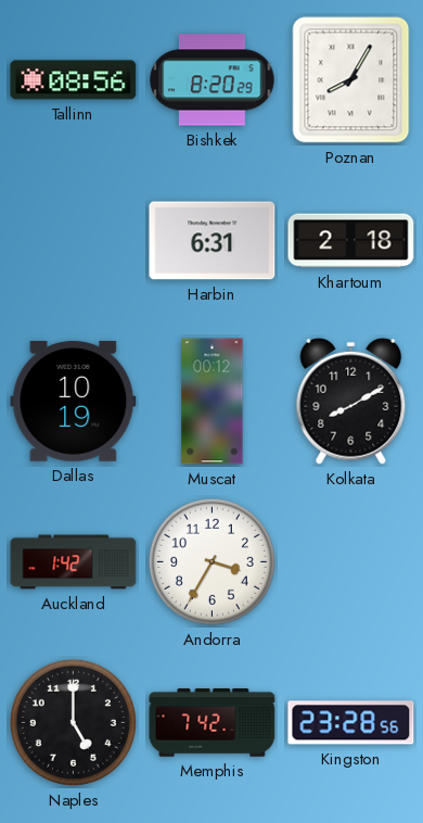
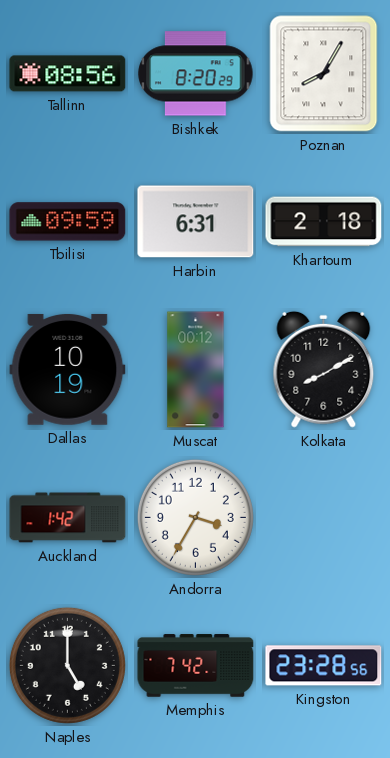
Tbilisi: none -> 09:59
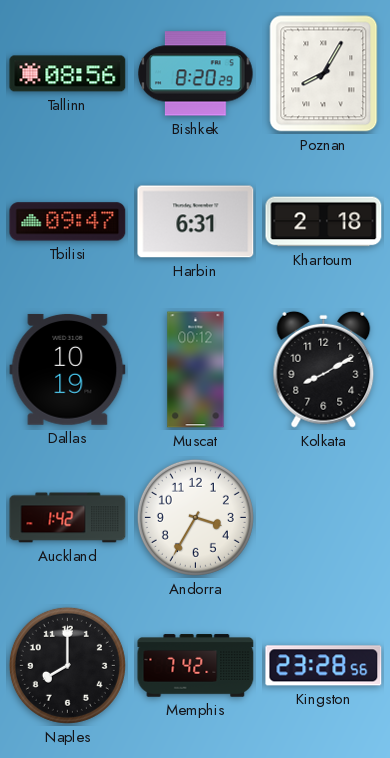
Tbilisi: 09:59 -> 09:47
Naples: 5:00 -> 8:00
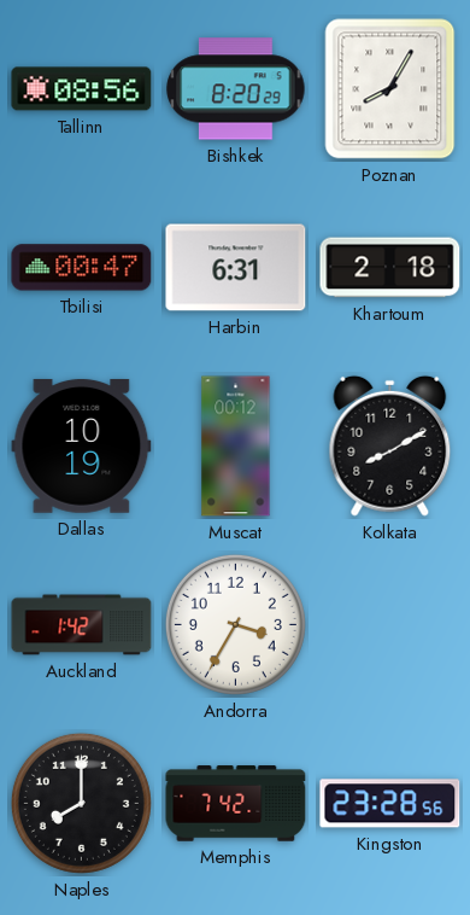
Tbilisi: 09:47 -> 00:47
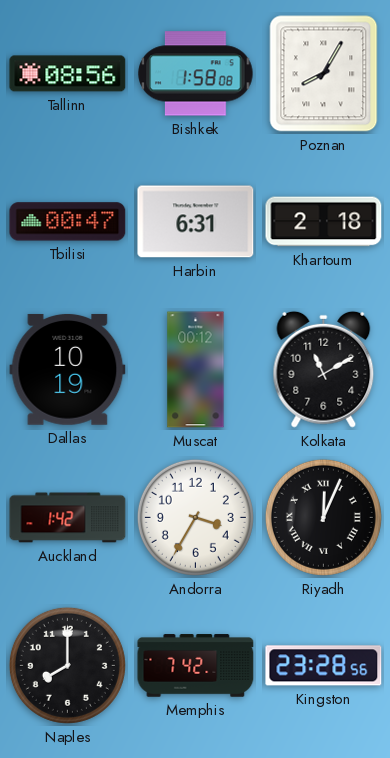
Bishkek: 8:20 -> 1:58
Kolkata: 8:10 -> 11:10
Riyadh: none -> 12:04
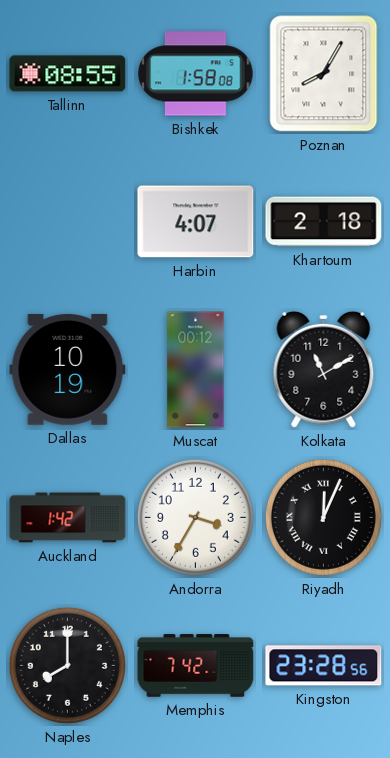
Tallinn: 08:56 -> 08:55
Tbilisi: 00:47 -> none
Harbin: 6:31 -> 4:07
